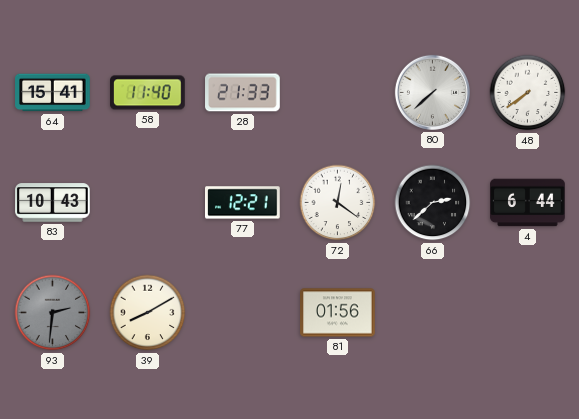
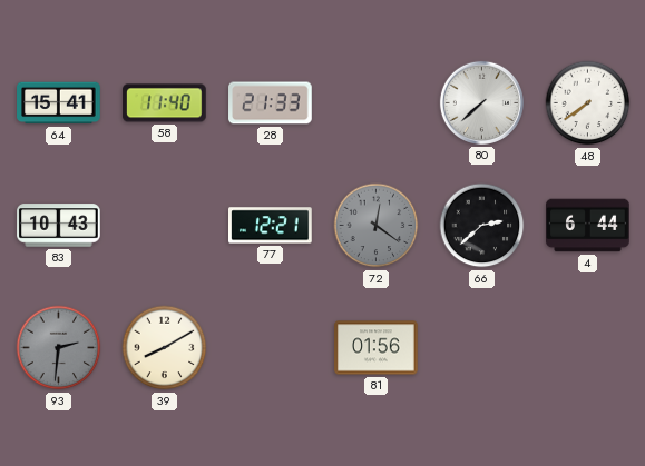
72 dial: white -> grey
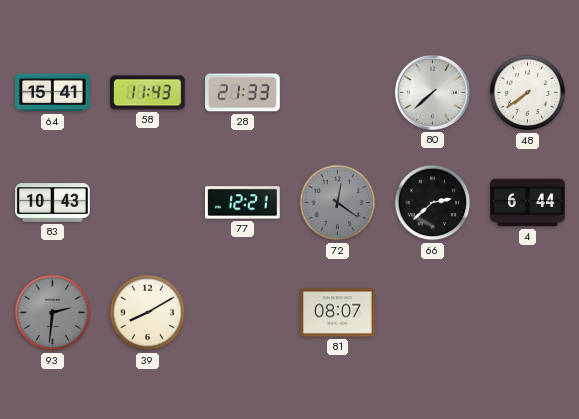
58: 11:40 -> 11:43
81: 01:56 -> 08:07
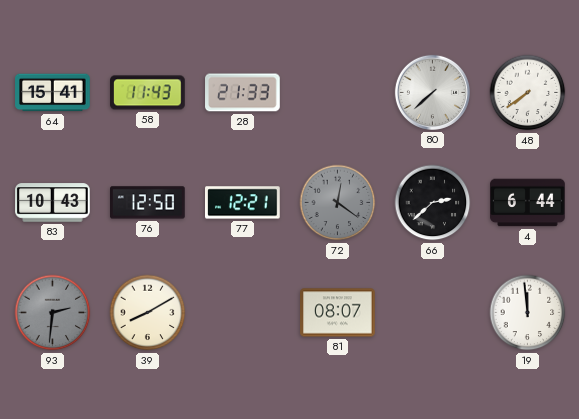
76: none -> 12:50
19: none -> 11:59
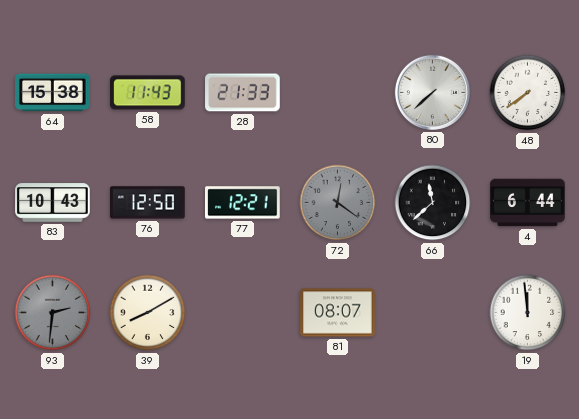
64: 15:41 -> 15:38
66: 2:38 -> 11:38
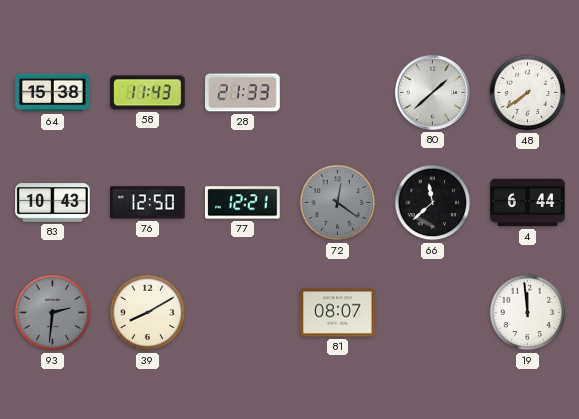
80: 7:38 -> 1:38
